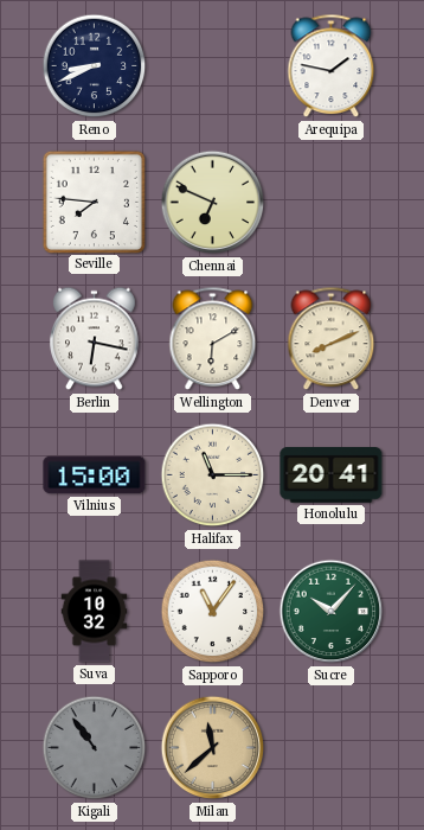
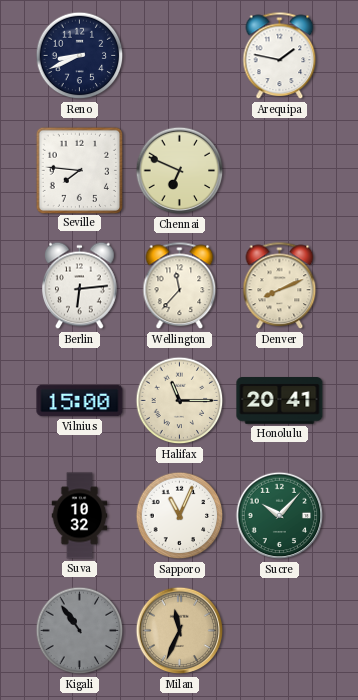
Berlin: 6:17 -> 6:14
Wellington: 6:10 -> 11:37
Sapporo: 11:06 -> 11:04
Milan: 11:38 -> 11:34
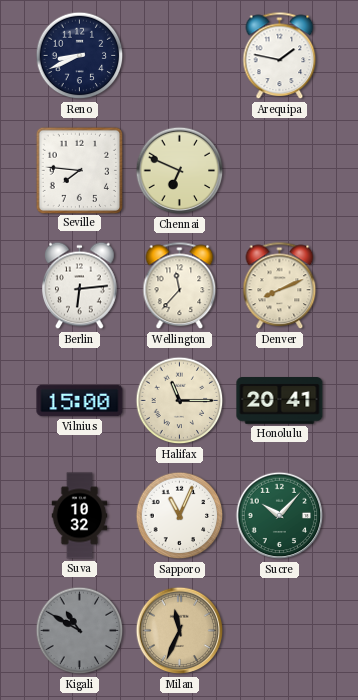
Kigali: 10:54 -> 10:50
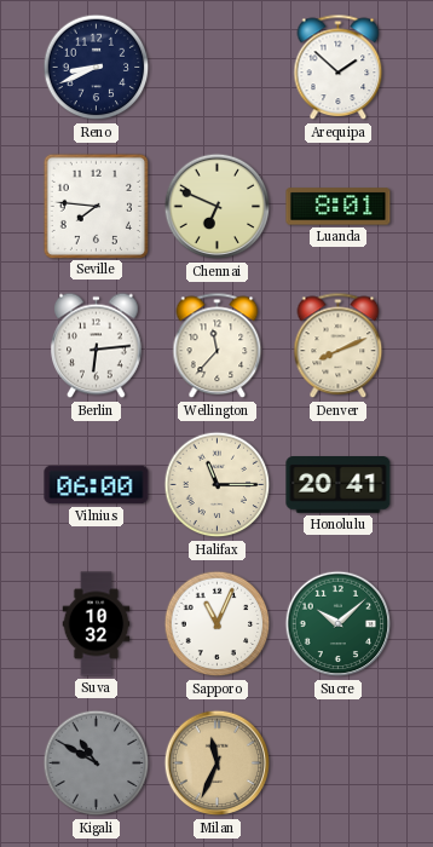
Arequipa: 1:47 -> 1:52
Luanda: none -> 8:01
Vilnius: 15:00 -> 06:00
Sucre: 10:07 -> 10:08
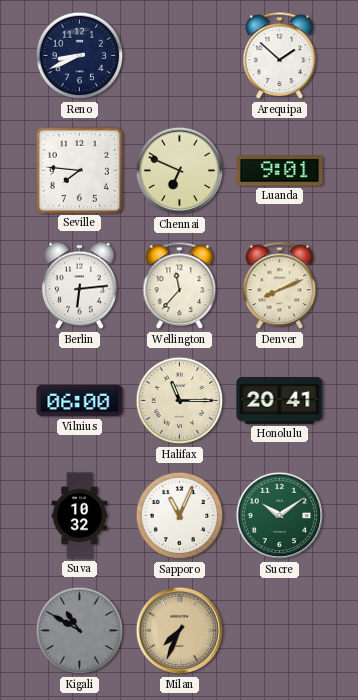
Luanda: 8:01 -> 9:01
Sucre: 10:08 -> 10:09
Milan: 11:34 -> 7:34
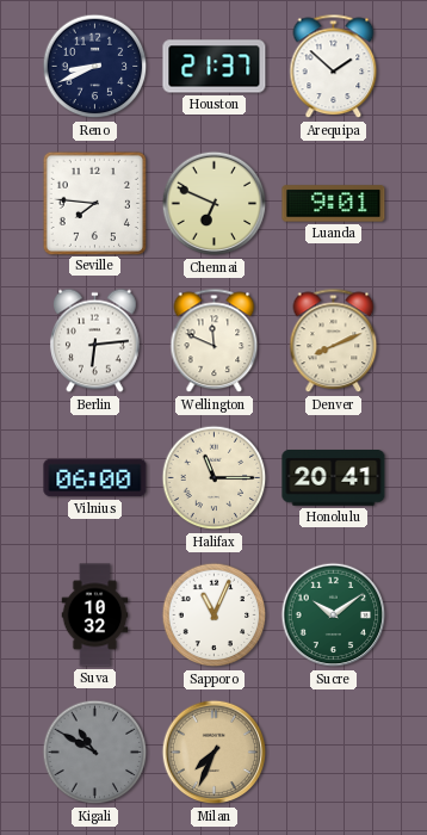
Houston: none -> 21:37
Wellington: 11:37 -> 11:49
